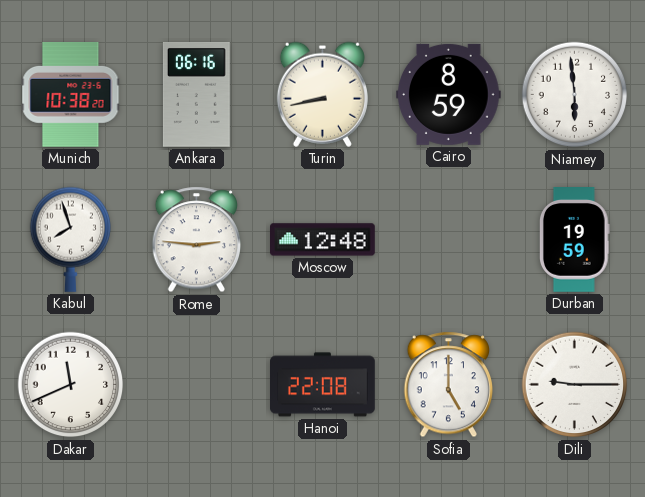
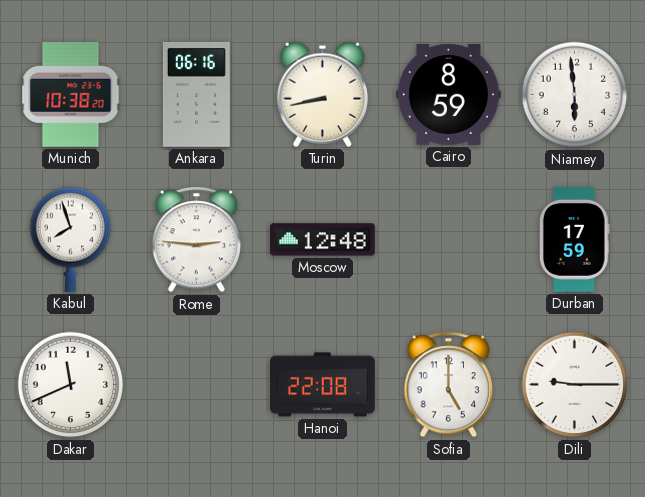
Durban: 19:59 -> 17:59
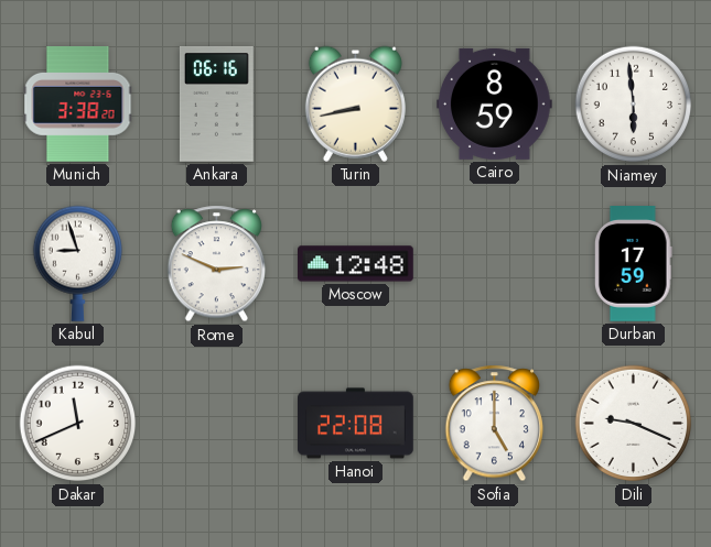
Munich: 10:38 -> 3:38
Kabul: 7:57 -> 8:57
Rome: 2:46 -> 2:49
Dili: 9:15 -> 9:19
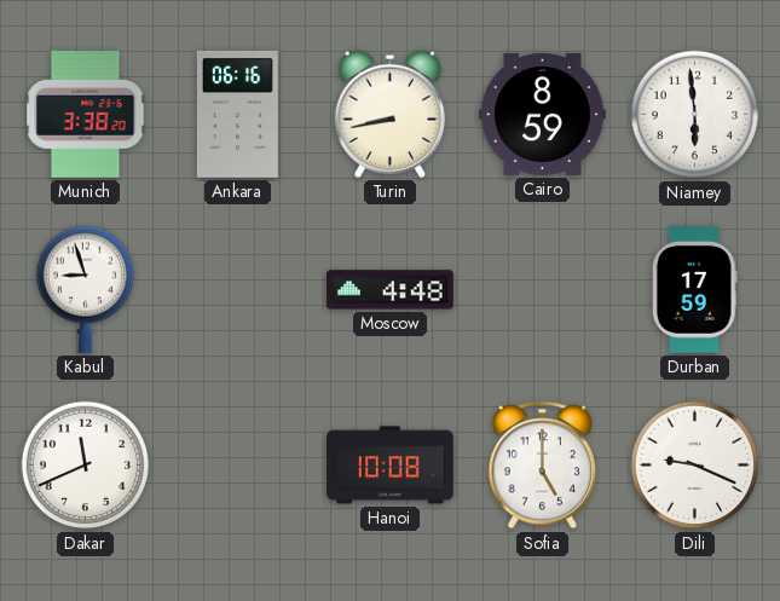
Rome: 2:49 -> none
Moscow: 12:48 -> 4:48
Hanoi: 22:08 -> 10:08
